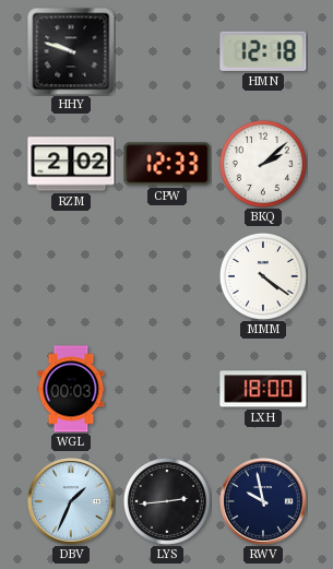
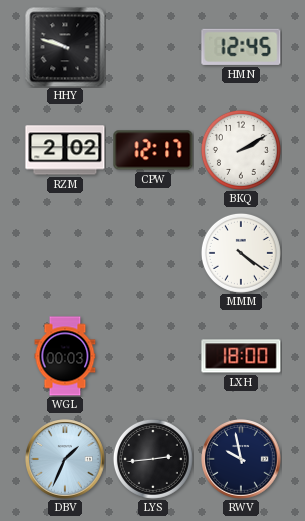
HMN: 12:18 -> 12:45
CPW: 12:33 -> 12:17
BKQ: 2:08 -> 2:10
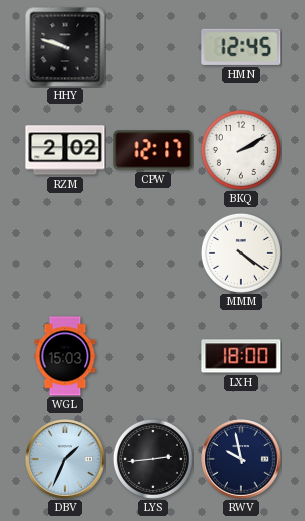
WGL: 00:03 -> 15:03
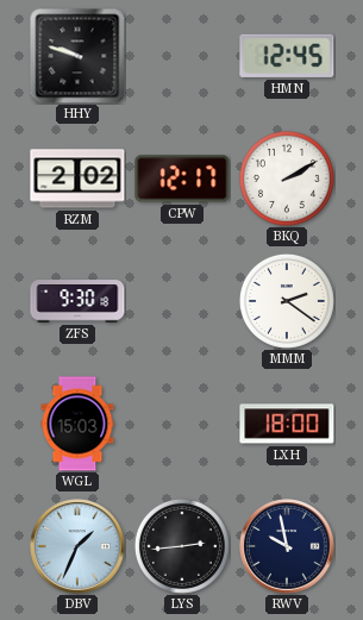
ZFS: none -> 9:30
MMM: 4:21 -> 2:21
